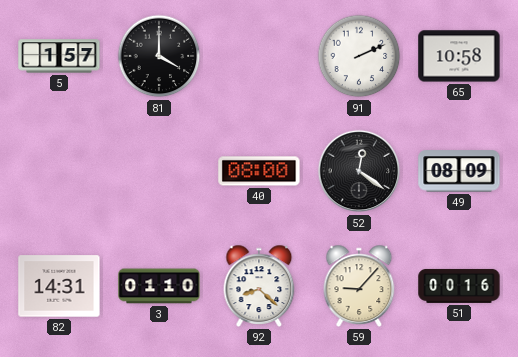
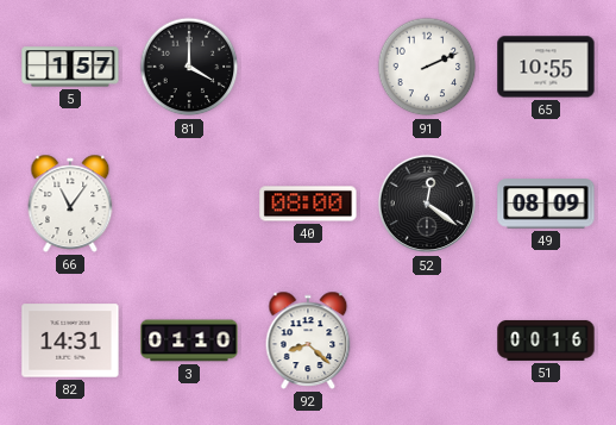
65: 10:58 -> 10:55
66: none -> 11:06
59: 9:07 -> none
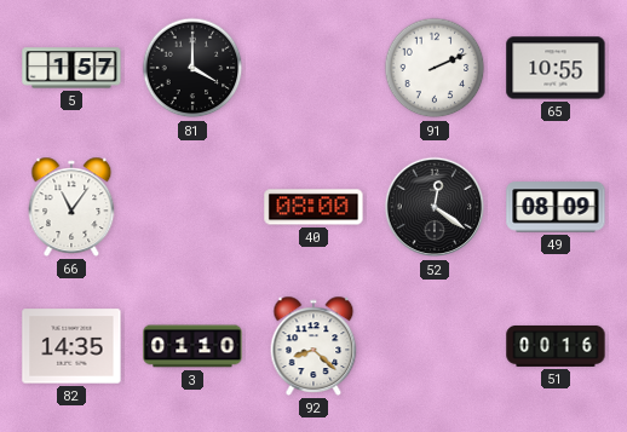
82: 14:31 -> 14:35
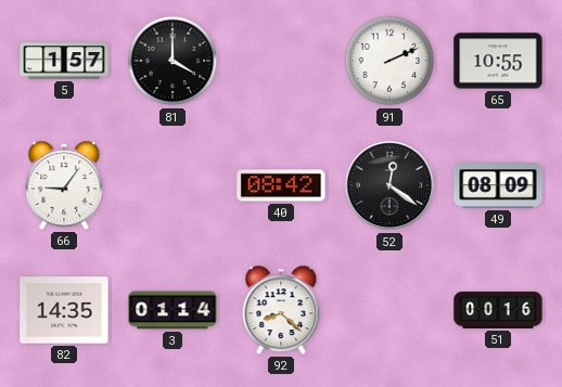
66: 11:06 -> 9:06
40: 08:00 -> 08:42
3: 01:10 -> 01:14
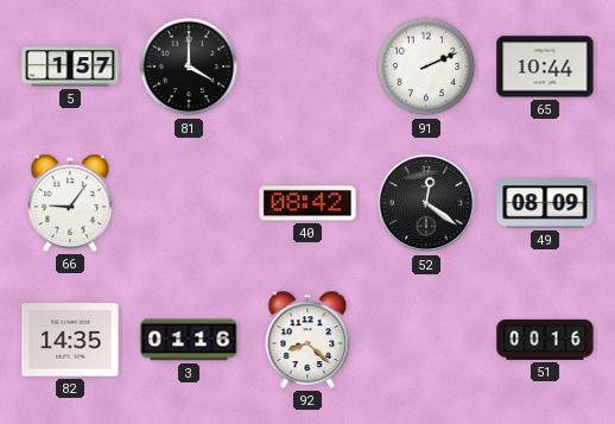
65: 10:55 -> 10:44
3: 01:14 -> 01:16
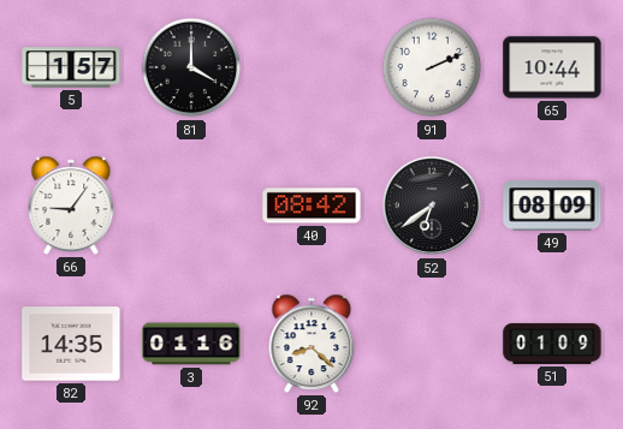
52: 12:21 -> 6:39
51: 00:16 -> 01:09
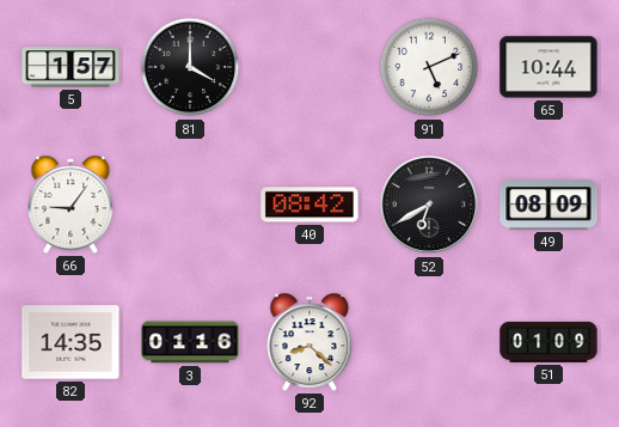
91: 2:11 -> 5:11
52: 6:39 -> 6:40
